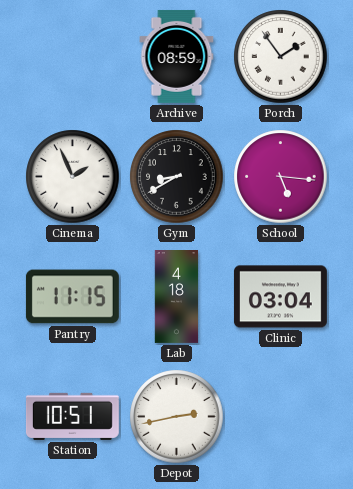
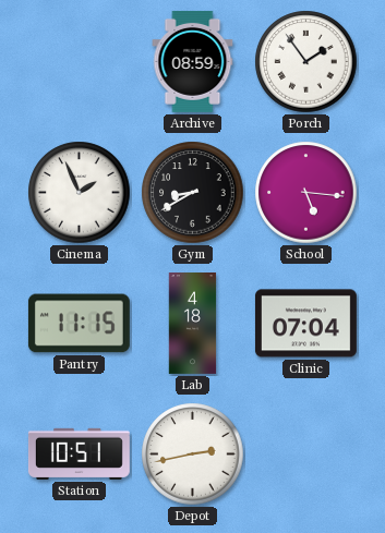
Clinic: 03:04 -> 07:04
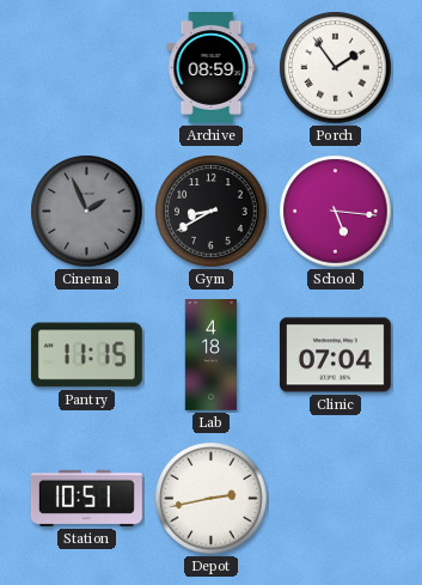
Cinema dial: white -> grey
